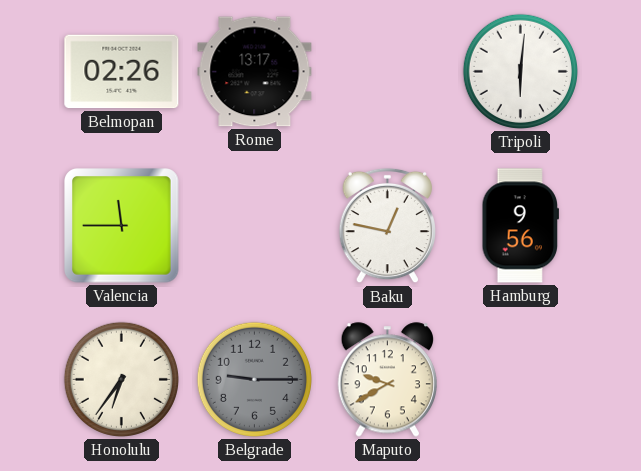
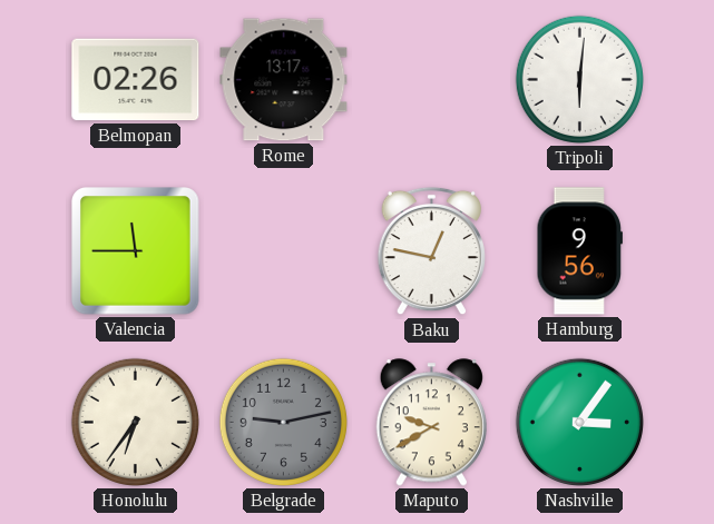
Belgrade: 9:15 -> 9:13
Nashville: none -> 3:06
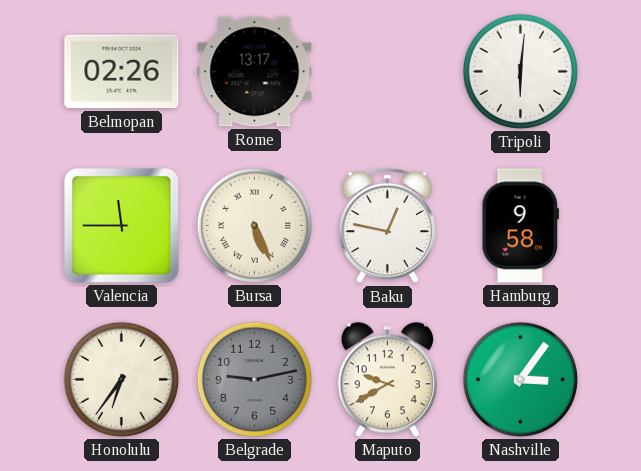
Bursa: none -> 5:26
Hamburg: 9:56 -> 9:58
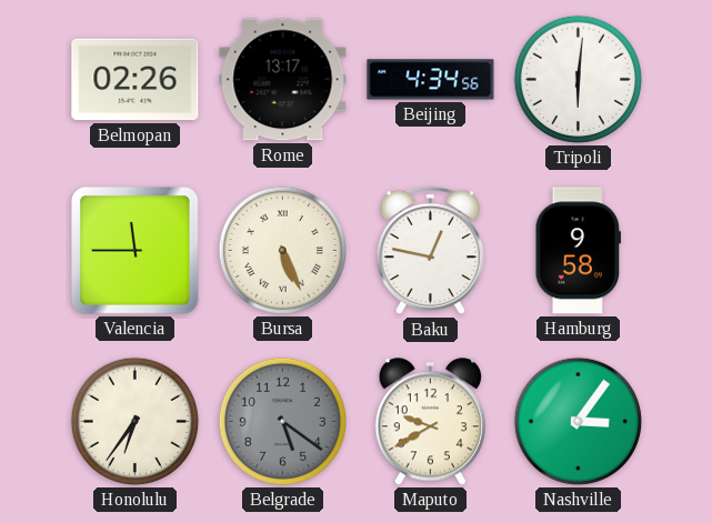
Beijing: none -> 4:34
Belgrade: 9:13 -> 5:21
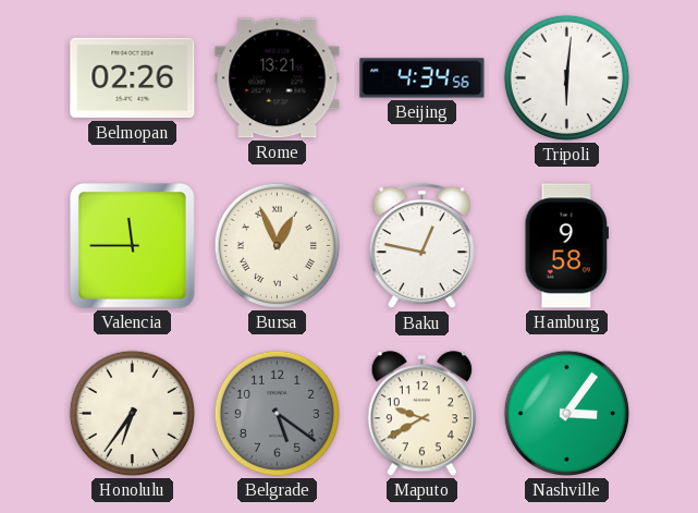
Rome: 13:17 -> 13:21
Bursa: 5:26 -> 12:56
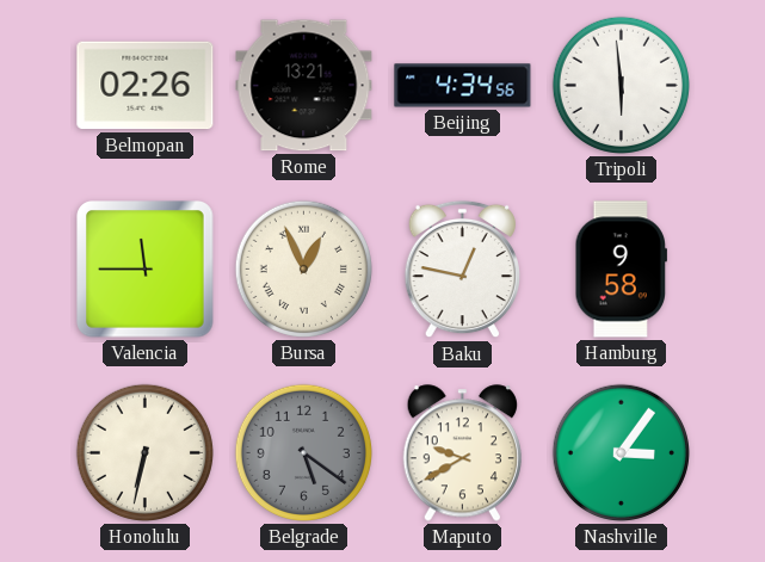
Tripoli: 6:01 -> 5:59
Honolulu: 6:36 -> 6:32
